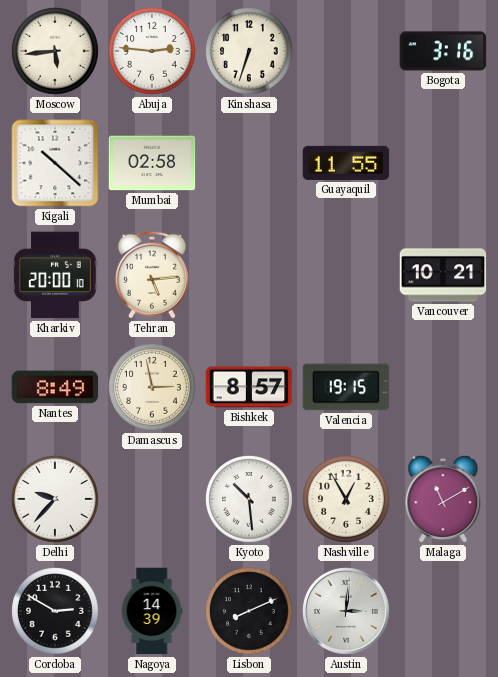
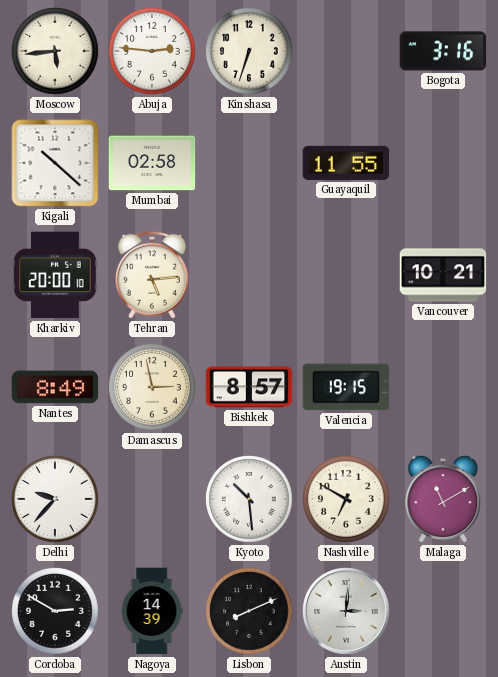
Nashville: 12:55 -> 6:50
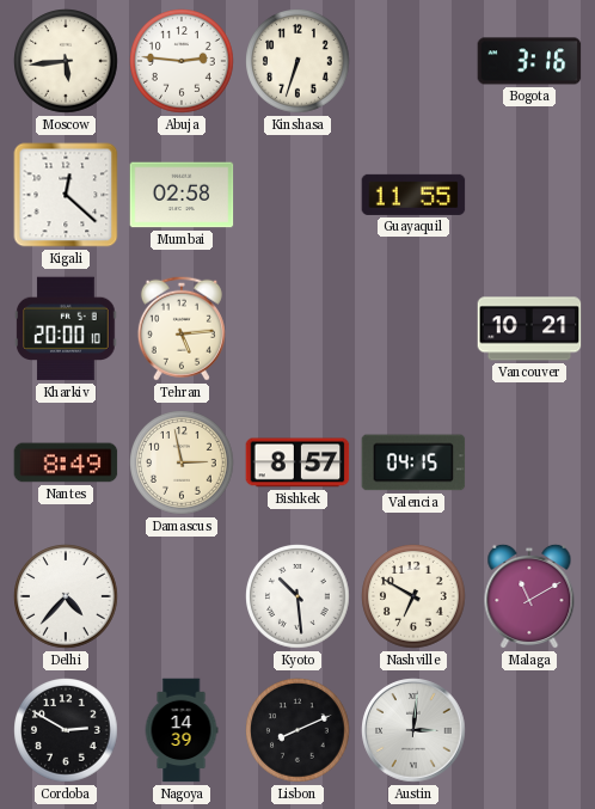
Kigali: 10:22 -> 12:22
Valencia: 19:15 -> 04:15
Delhi: 9:37 -> 4:37
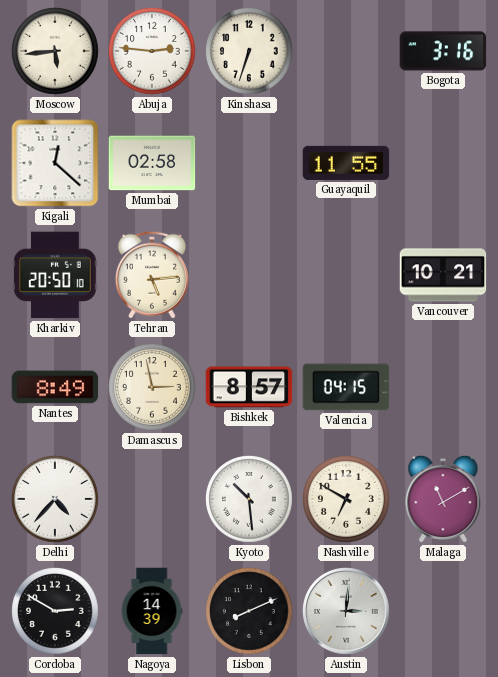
Kharkiv: 20:00 -> 20:50
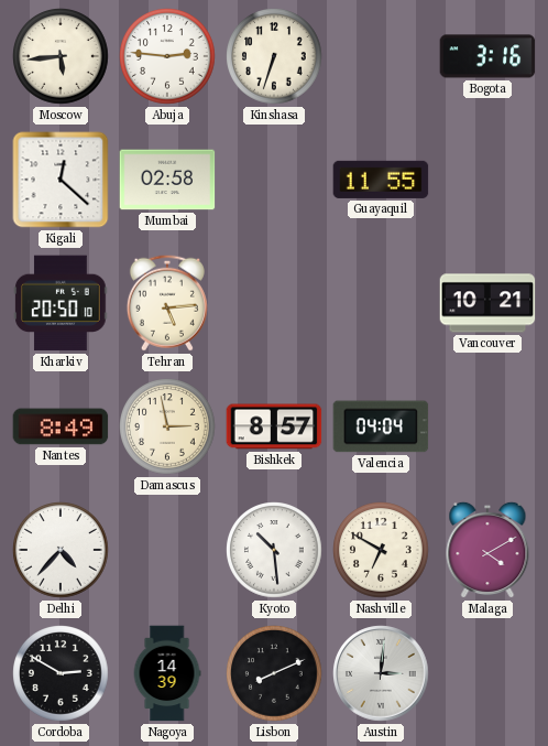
Valencia: 04:15 -> 04:04
Malaga: 11:10 -> 4:10
